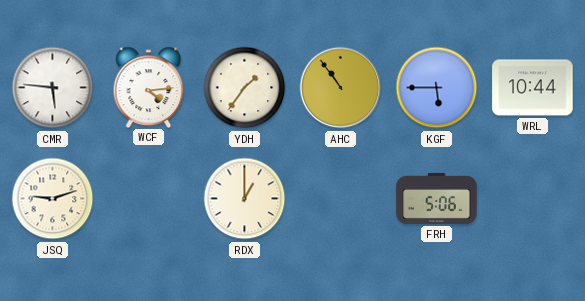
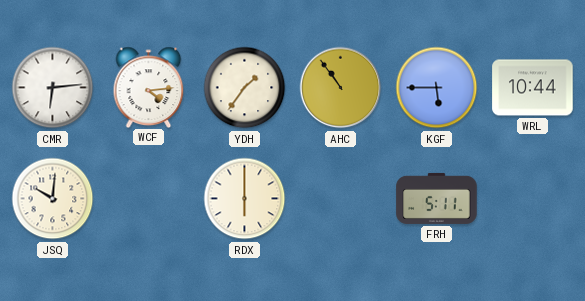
CMR: 5:46 -> 6:14
JSQ: 9:12 -> 10:01
RDX: 1:00 -> 6:00
FRH: 5:06 -> 5:11
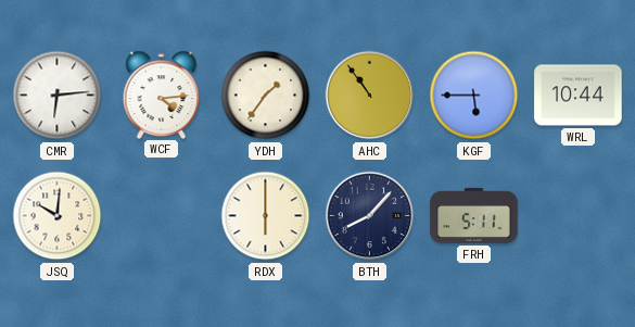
BTH: none -> 8:07
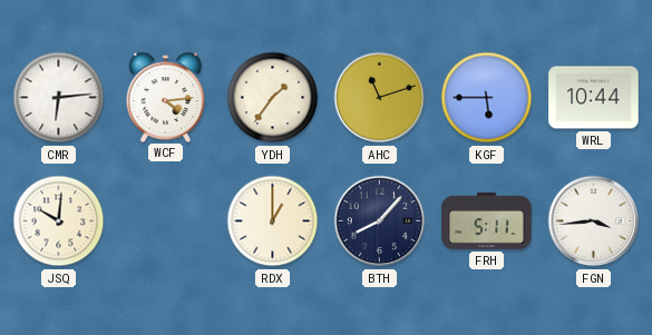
AHC: 10:54 -> 11:12
RDX: 6:00 -> 1:00
FGN: none -> 3:44
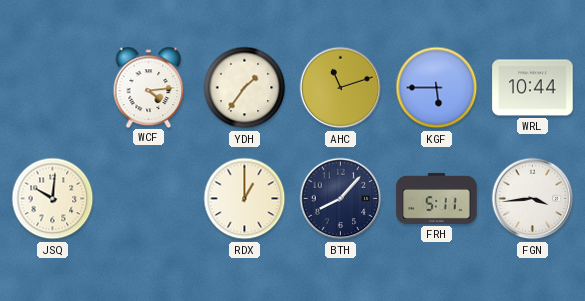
CMR: 6:14 -> none
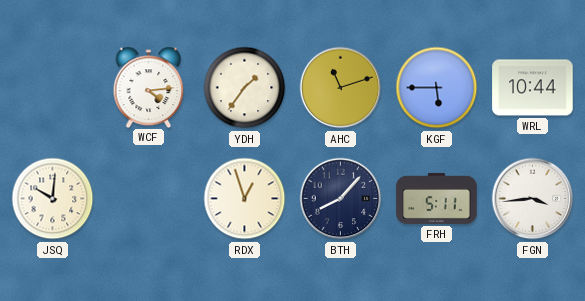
RDX: 1:00 -> 12:57
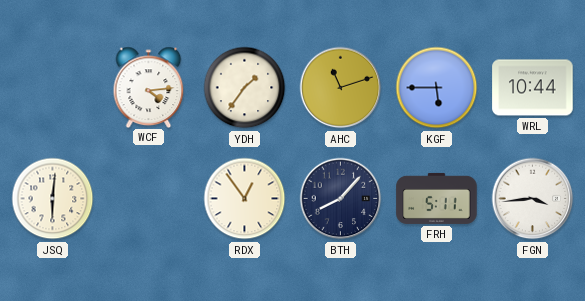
JSQ: 10:01 -> 6:01
RDX: 12:57 -> 12:54
